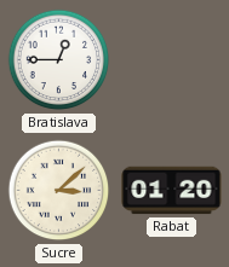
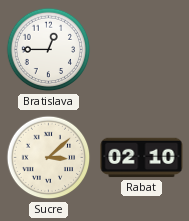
Rabat: 01:20 -> 02:10
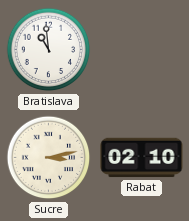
Bratislava: 12:45 -> 10:59
Sucre: 3:08 -> 3:13
